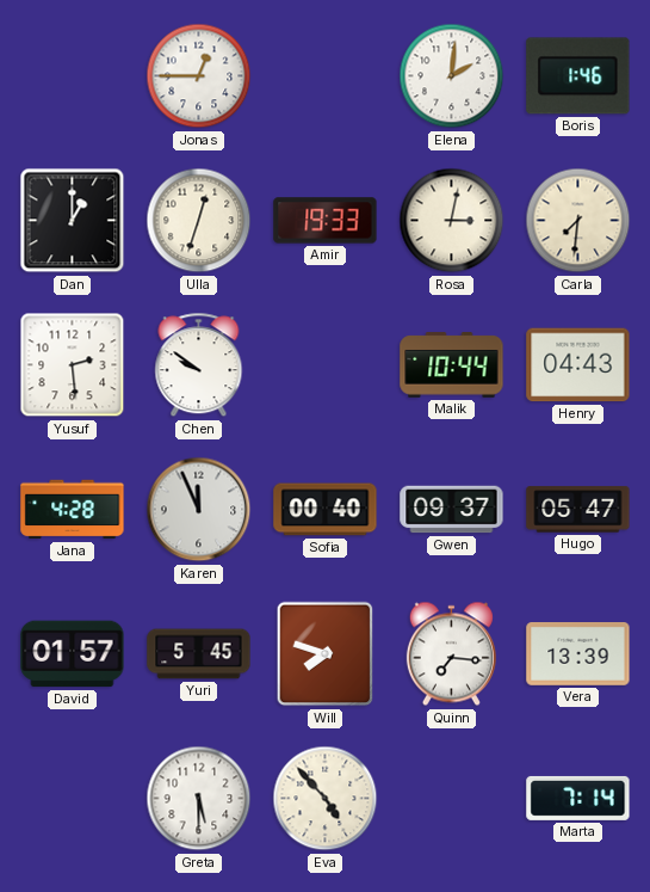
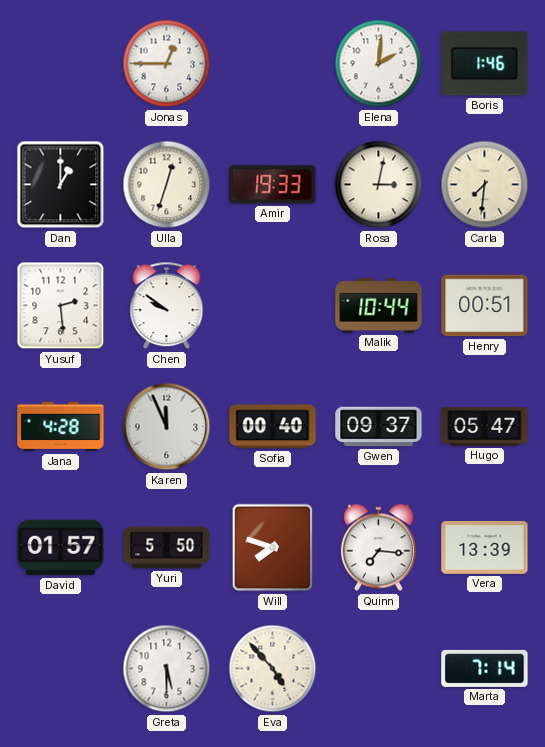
Henry: 04:43 -> 00:51
Yuri: 5:45 -> 5:50
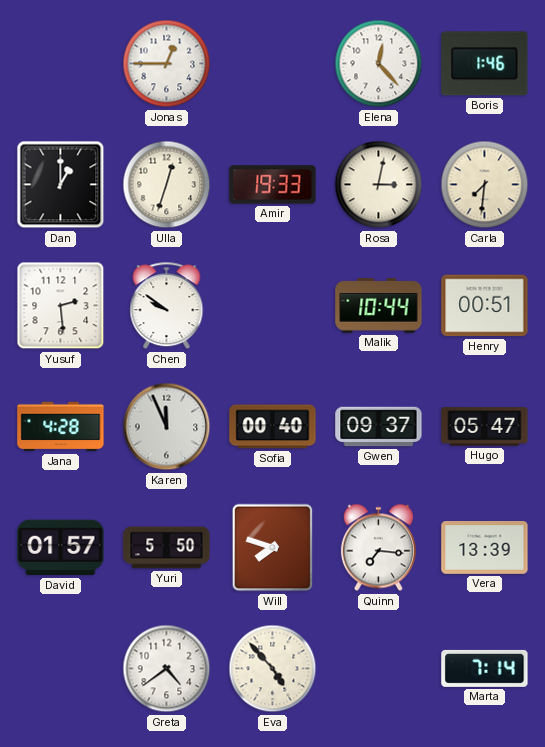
Elena: 2:01 -> 12:23
Greta: 5:30 -> 4:39
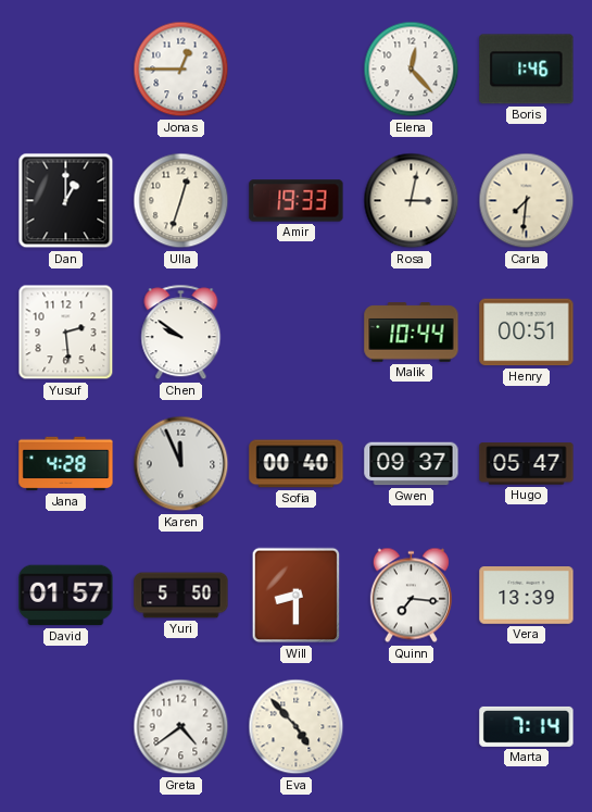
Will: 7:48 -> 8:30
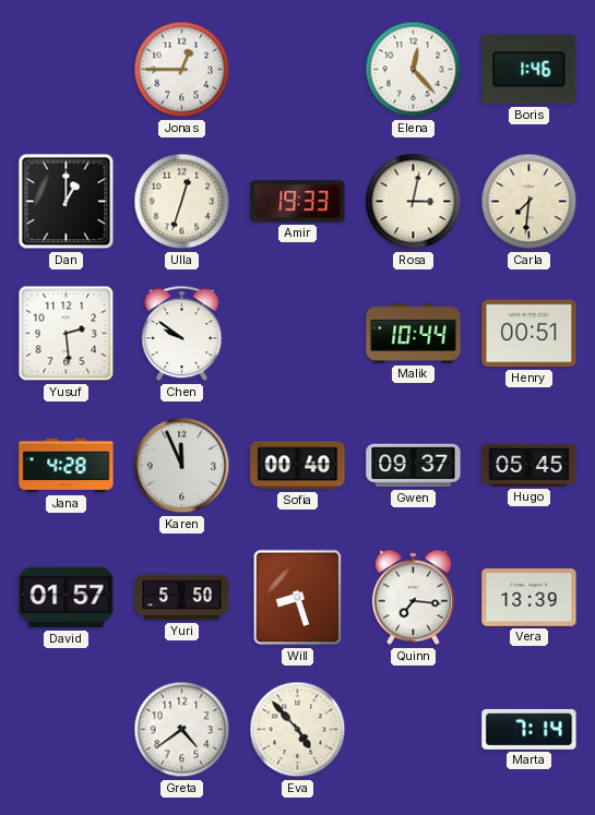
Hugo: 05:47 -> 05:45
Will: 8:30 -> 8:27
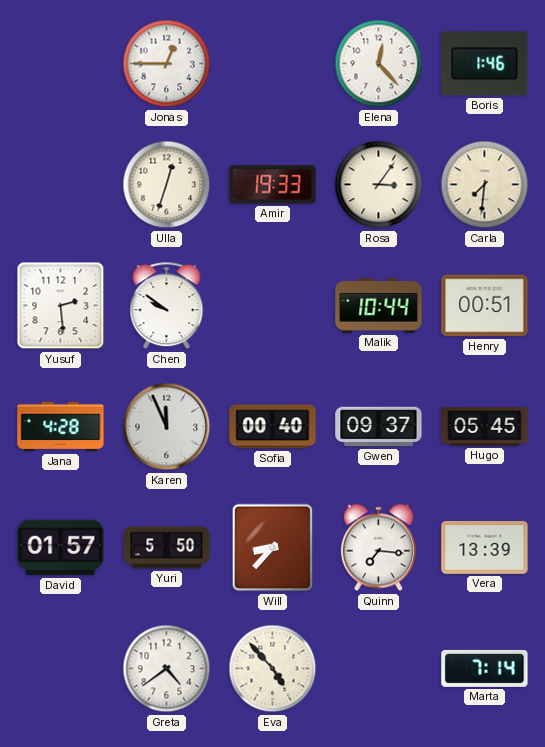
Dan: 1:00 -> none
Rosa: 3:02 -> 3:06
Will: 8:27 -> 8:37
